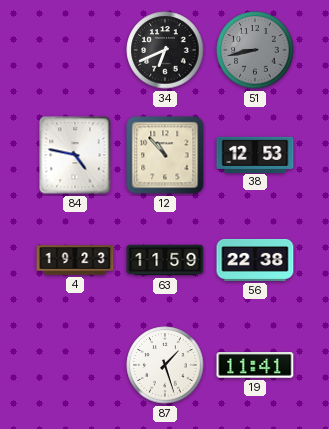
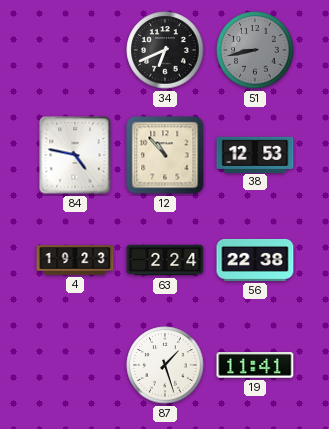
63: 11:59 -> 2:24
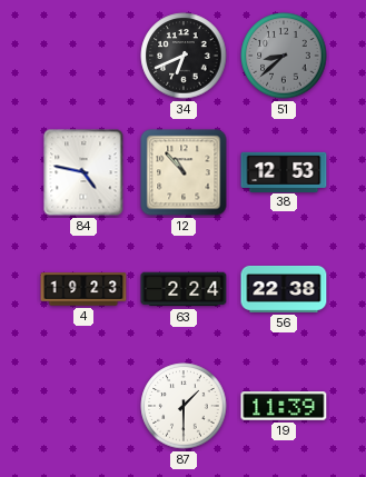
51: 8:43 -> 8:38
87: 1:27 -> 1:30
19: 11:41 -> 11:39
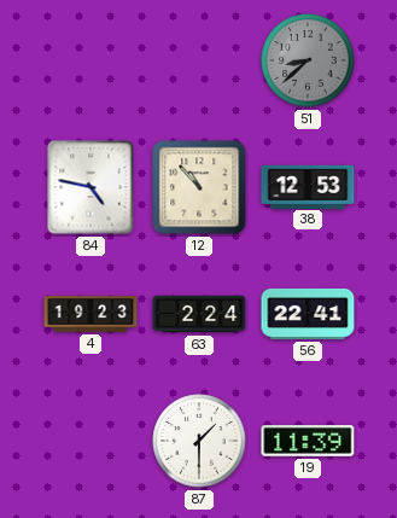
34: 6:41 -> none
56: 22:38 -> 22:41
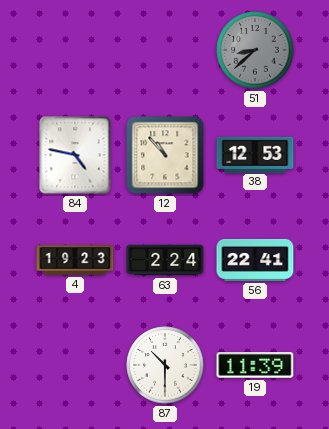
87: 1:30 -> 10:30
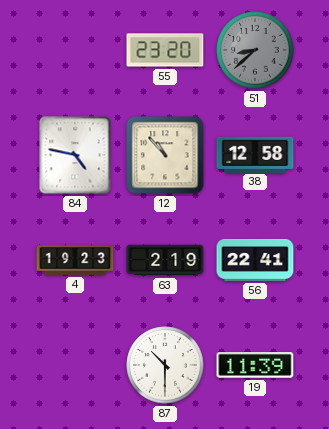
55: none -> 23:20
38: 12:53 -> 12:58
63: 2:24 -> 2:19
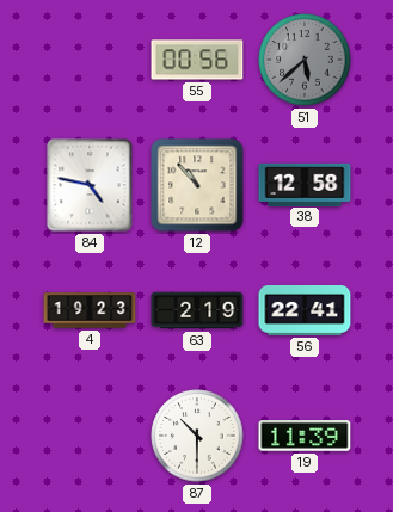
55: 23:20 -> 00:56
51: 8:38 -> 5:38
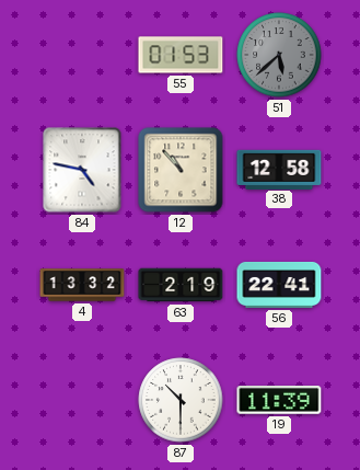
55: 00:56 -> 01:53
4: 19:23 -> 13:32
